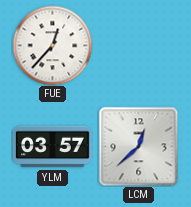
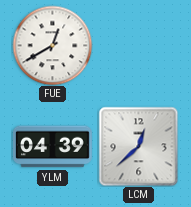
FUE: 12:37 -> 12:40
YLM: 03:57 -> 04:39
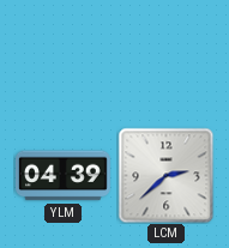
FUE: 12:40 -> none
LCM: 12:38 -> 2:38
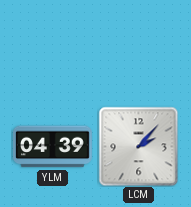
LCM: 2:38 -> 2:07
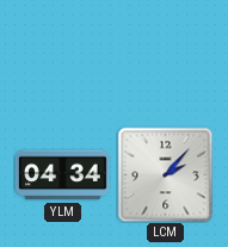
YLM: 04:39 -> 04:34
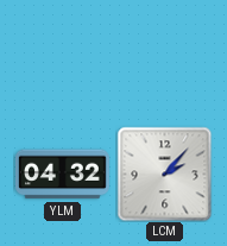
YLM: 04:34 -> 04:32
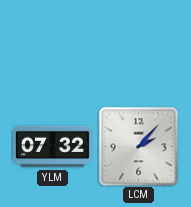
YLM: 04:32 -> 07:32
